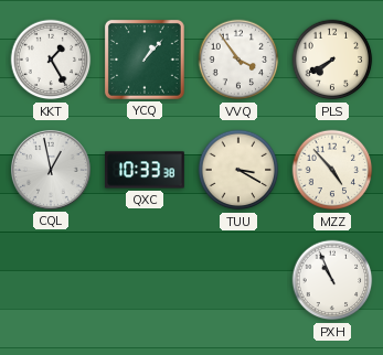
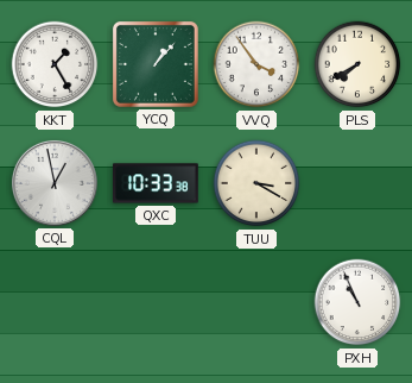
MZZ: 4:53 -> none
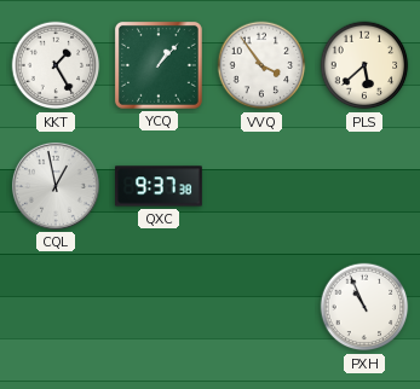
PLS: 7:40 -> 5:38
QXC: 10:33 -> 9:37
TUU: 3:20 -> none
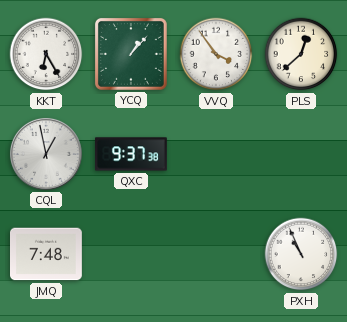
KKT: 1:25 -> 6:25
PLS: 5:38 -> 12:38
JMQ: none -> 7:48
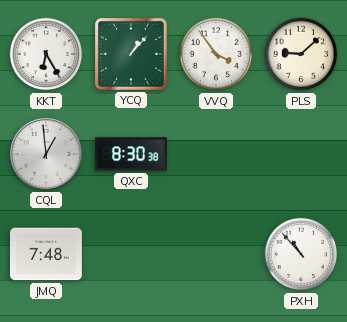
PLS: 12:38 -> 9:08
CQL: 12:58 -> 12:59
QXC: 9:37 -> 8:30
PXH: 10:56 -> 10:53
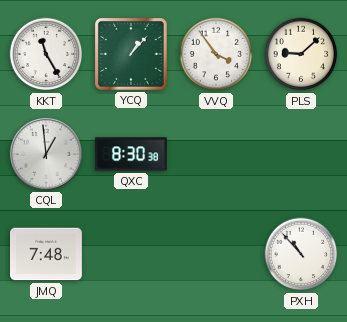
KKT: 6:25 -> 11:25
